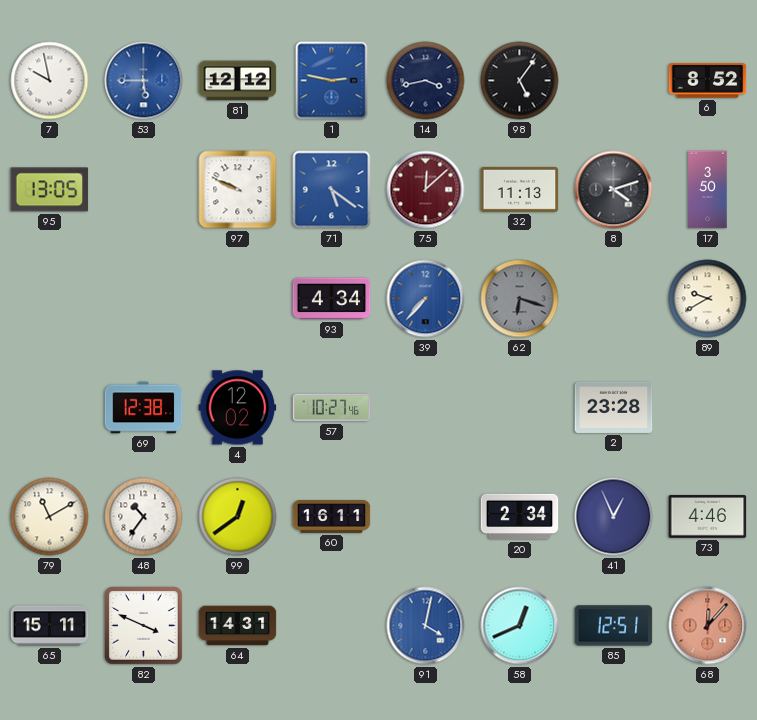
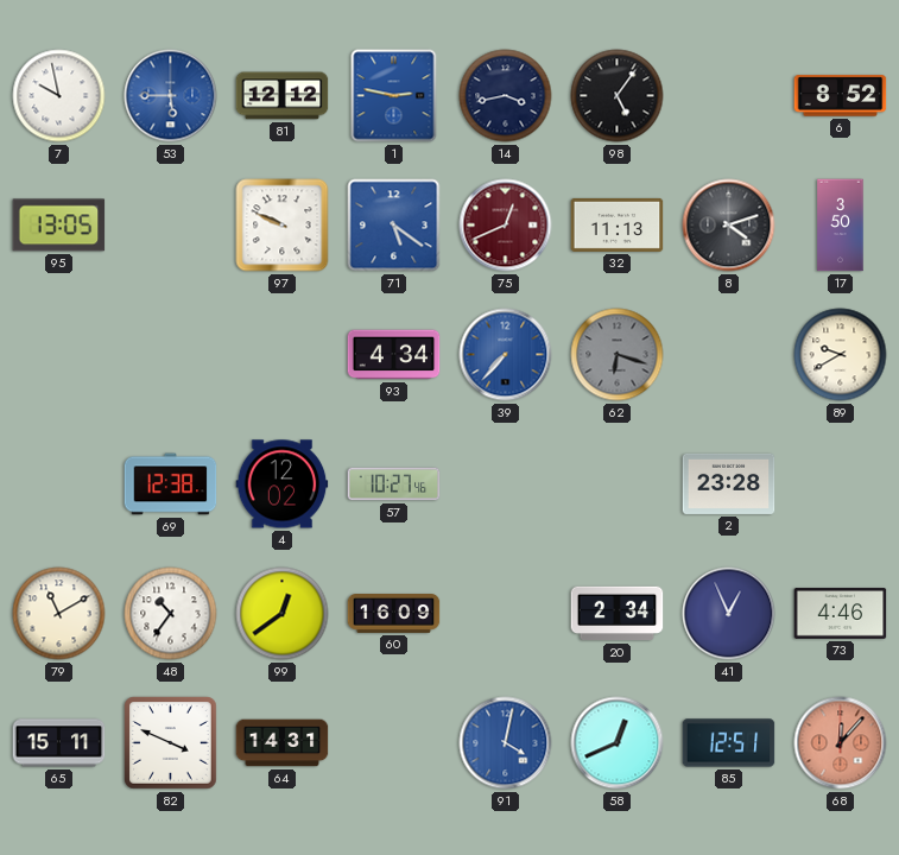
75: 12:08 -> 12:41
60: 16:11 -> 16:09
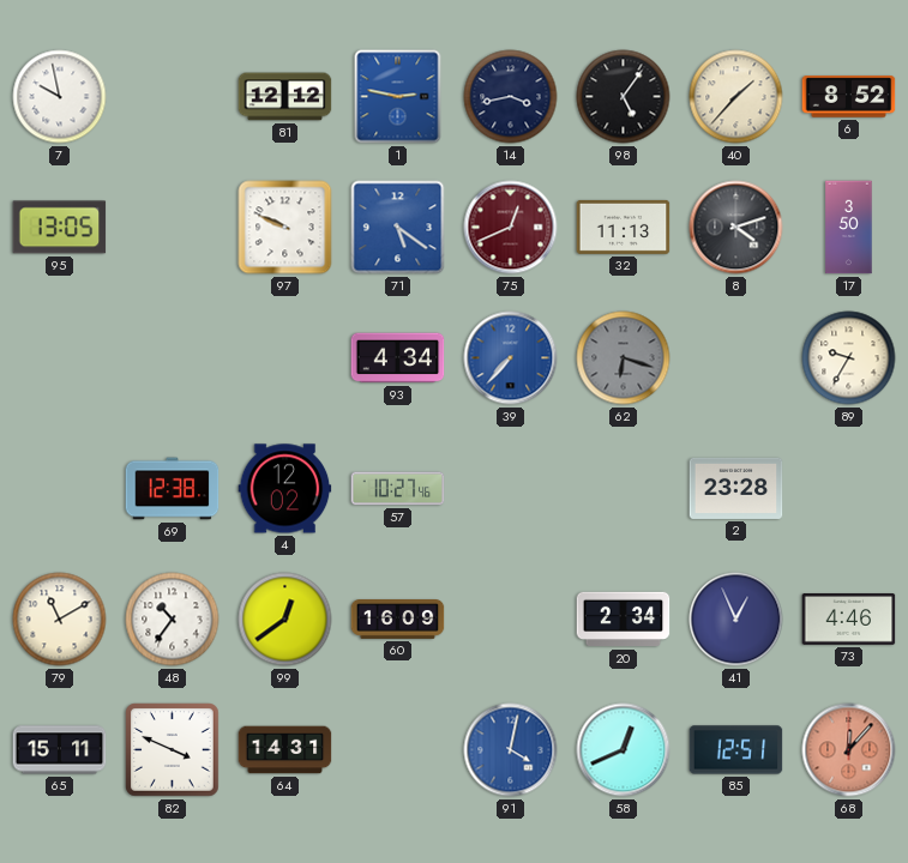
53: 5:45 -> none
40: none -> 1:37
89: 9:40 -> 9:35
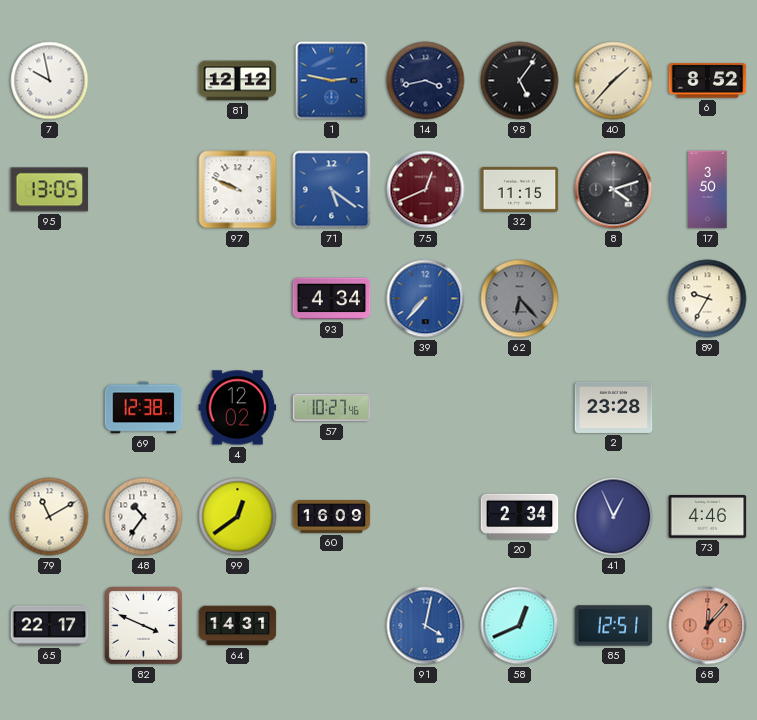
32: 11:13 -> 11:15
62: 6:18 -> 6:23
65: 15:11 -> 22:17
